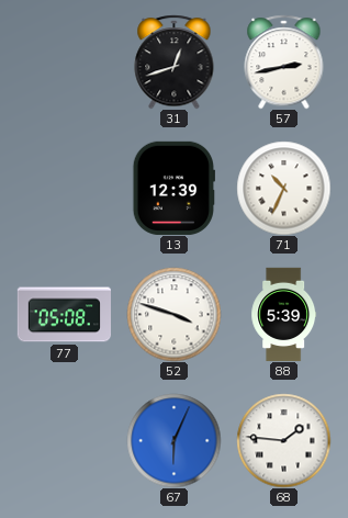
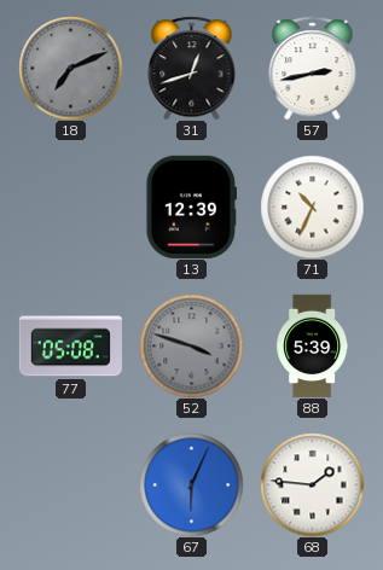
18: none -> 7:11
52 dial: white -> grey
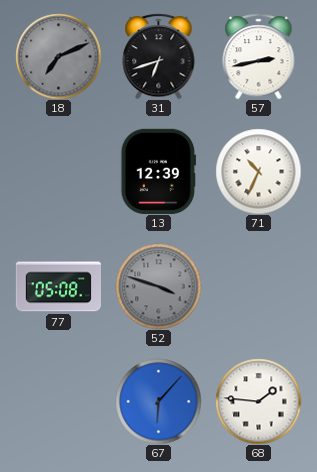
31: 12:42 -> 6:42
88: 5:39 -> none
67: 6:04 -> 6:07
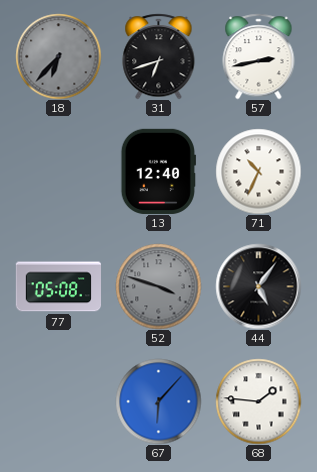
18: 7:11 -> 6:37
13: 12:39 -> 12:40
44: none -> 5:06
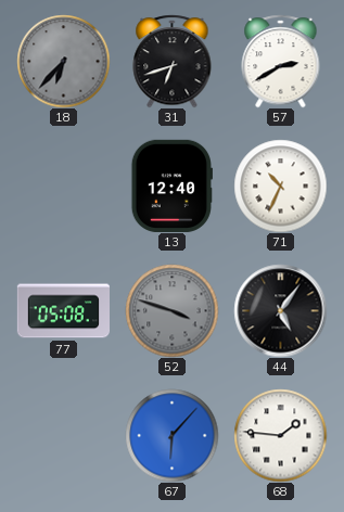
57: 2:43 -> 2:40
